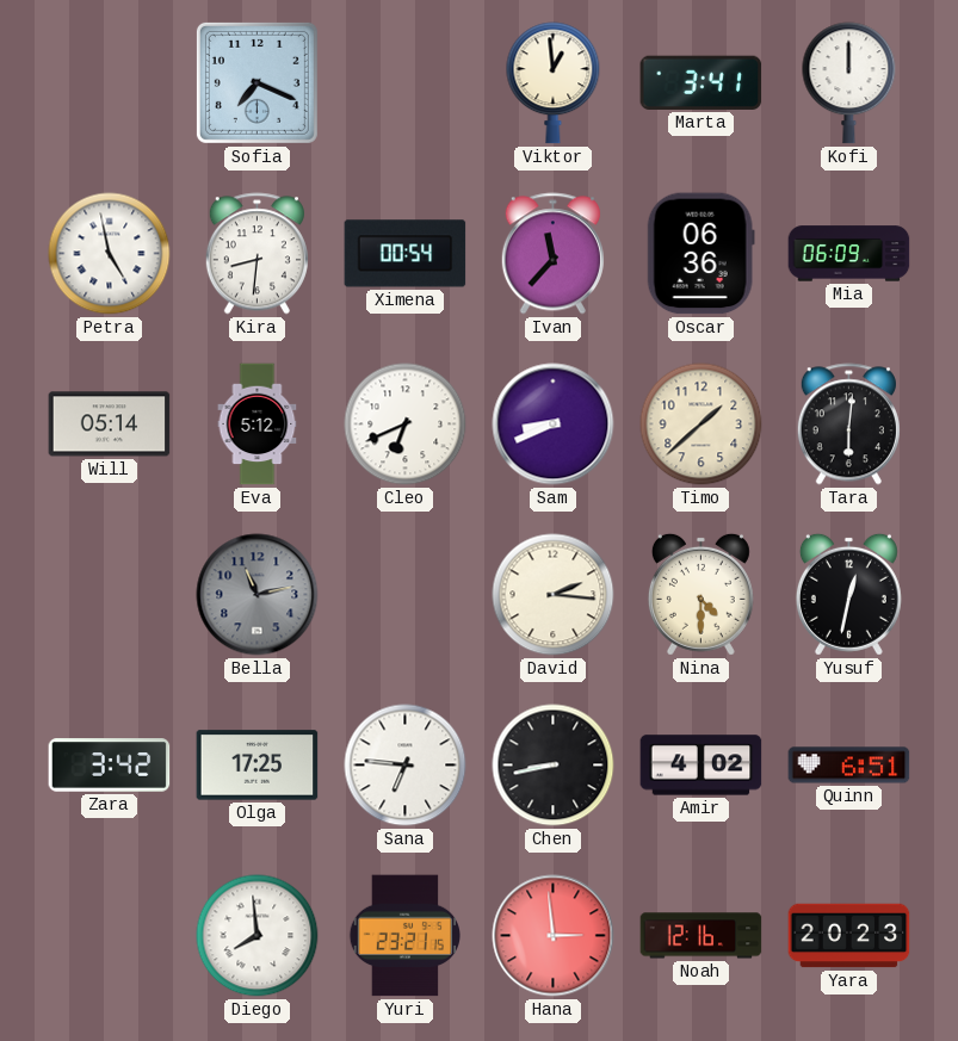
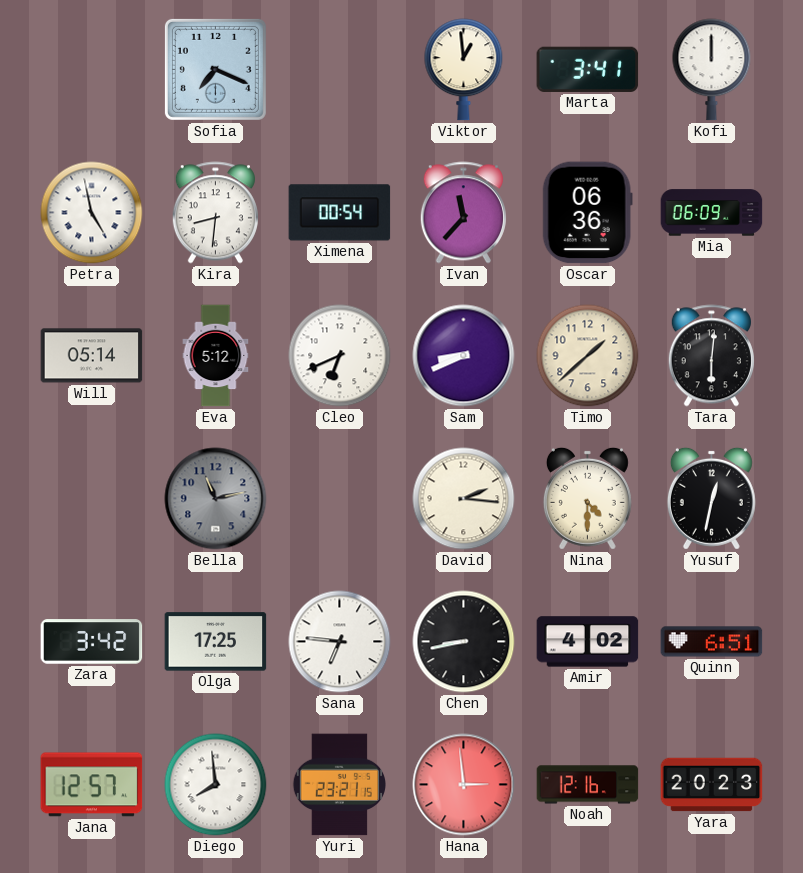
Jana: none -> 12:57
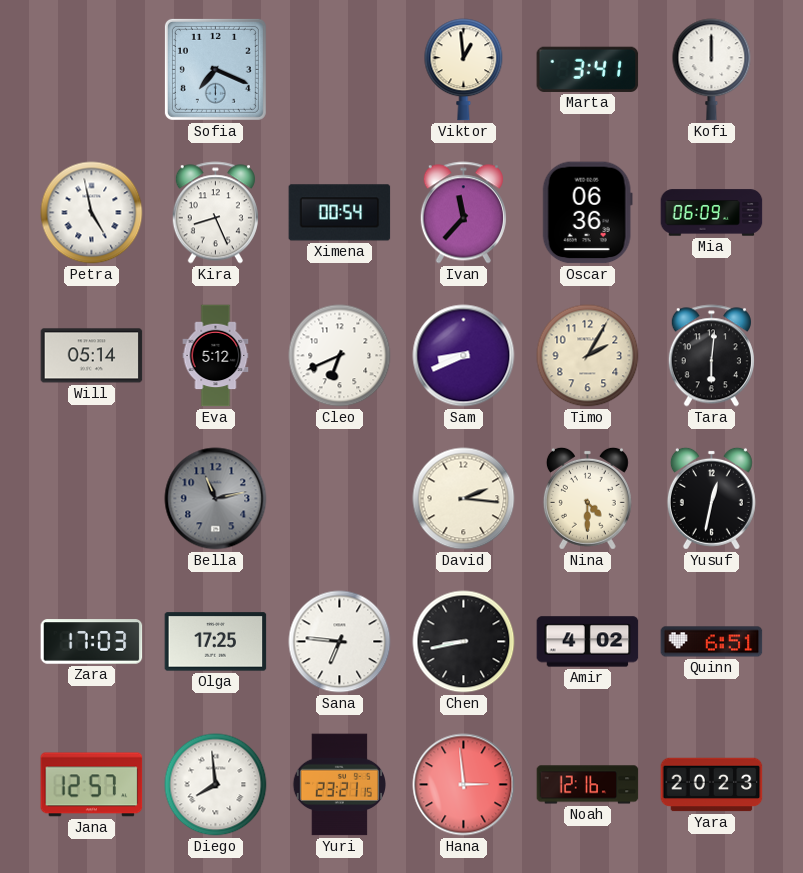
Kira: 8:31 -> 8:26
Timo: 1:38 -> 2:05
Zara: 3:42 -> 17:03
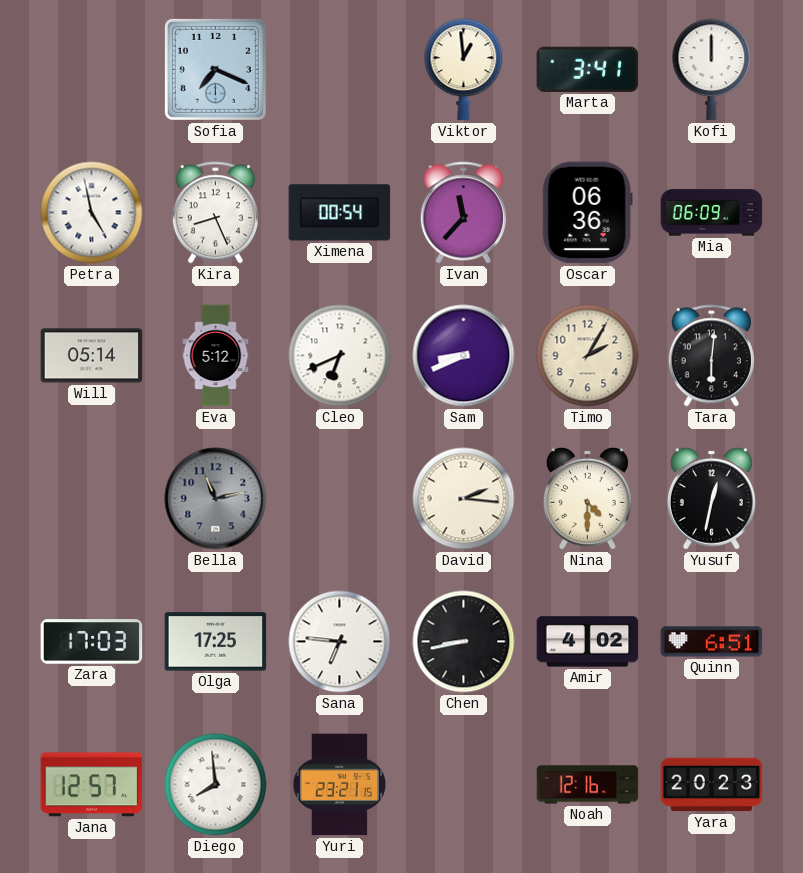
Hana: 2:59 -> none
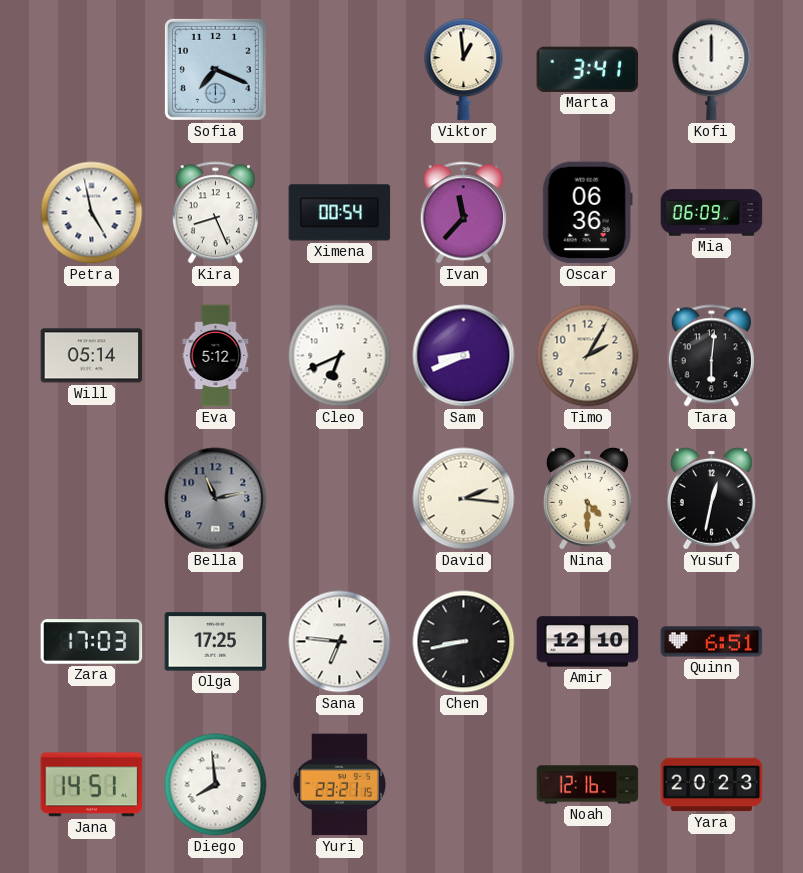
Amir: 4:02 -> 12:10
Jana: 12:57 -> 14:51
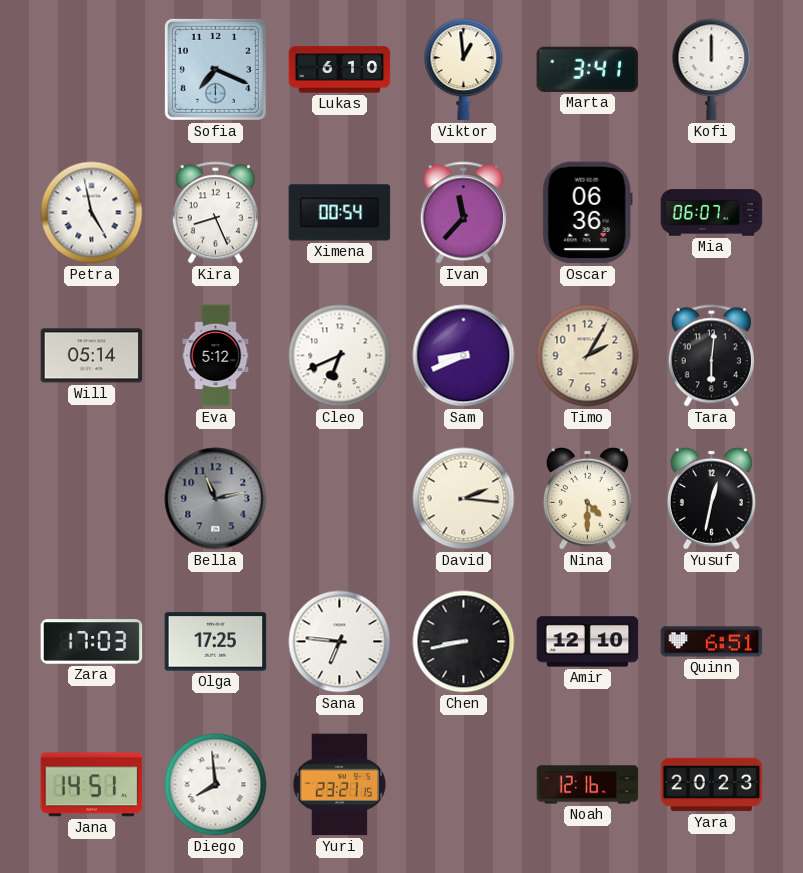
Lukas: none -> 6:10
Mia: 06:09 -> 06:07
